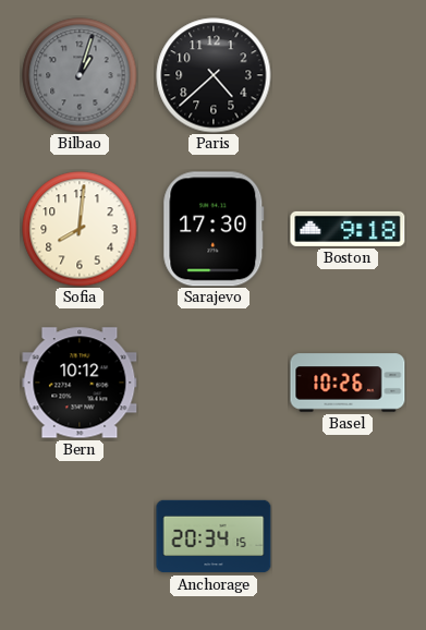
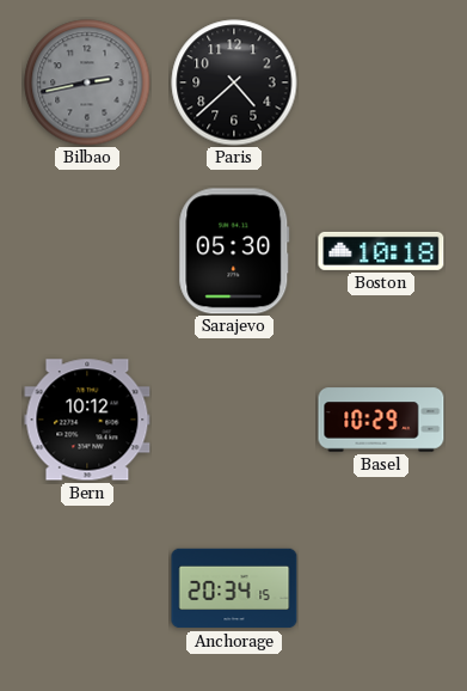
Bilbao: 1:03 -> 2:43
Sofia: 8:01 -> none
Sarajevo: 17:30 -> 05:30
Boston: 9:18 -> 10:18
Basel: 10:26 -> 10:29
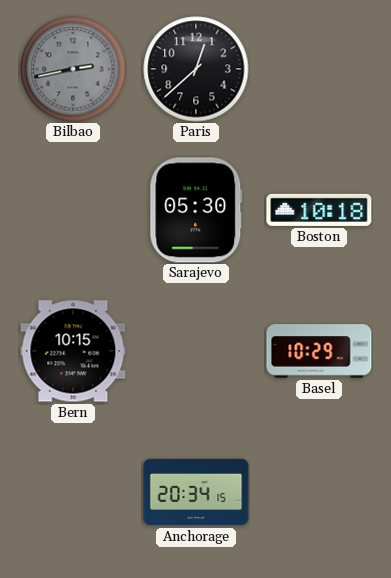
Paris: 4:38 -> 12:38
Bern: 10:12 -> 10:15
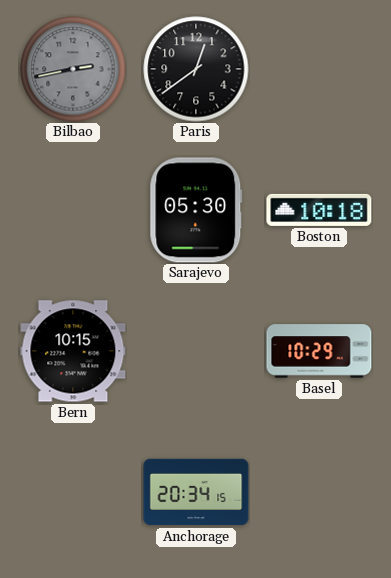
Paris: 12:38 -> 12:39
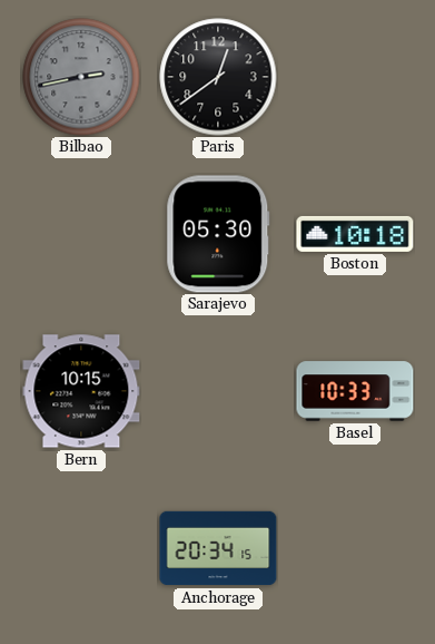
Basel: 10:29 -> 10:33
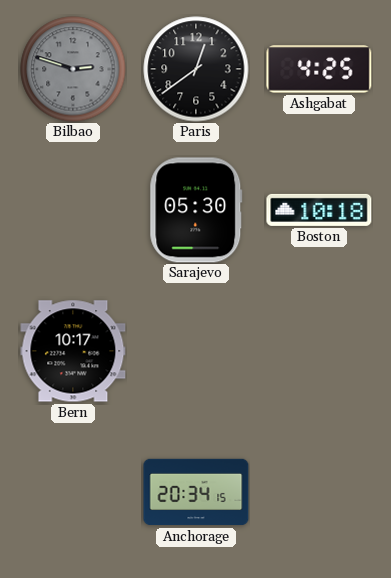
Bilbao: 2:43 -> 2:48
Ashgabat: none -> 4:25
Bern: 10:15 -> 10:17
Basel: 10:33 -> none
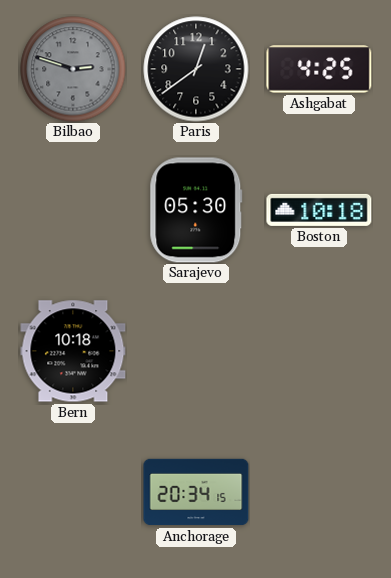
Bern: 10:17 -> 10:18
